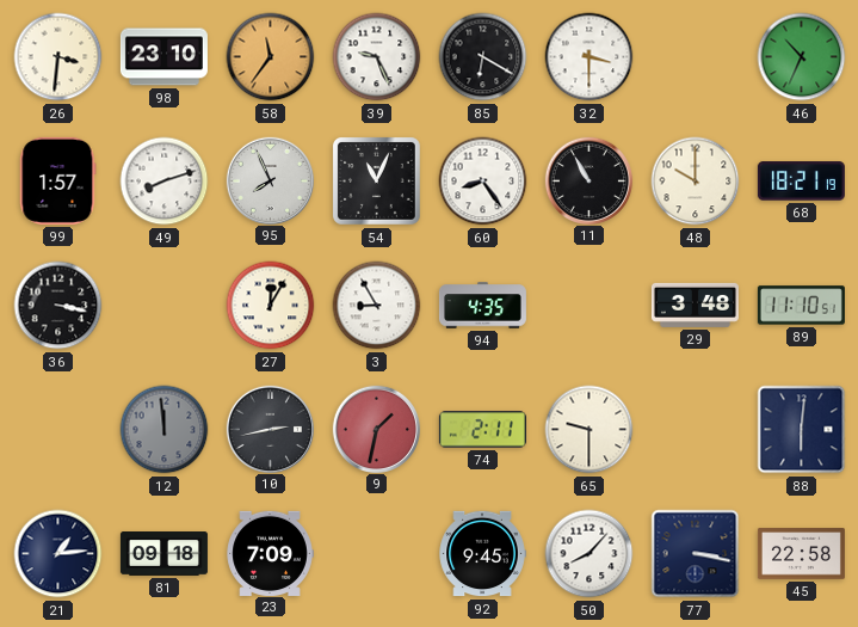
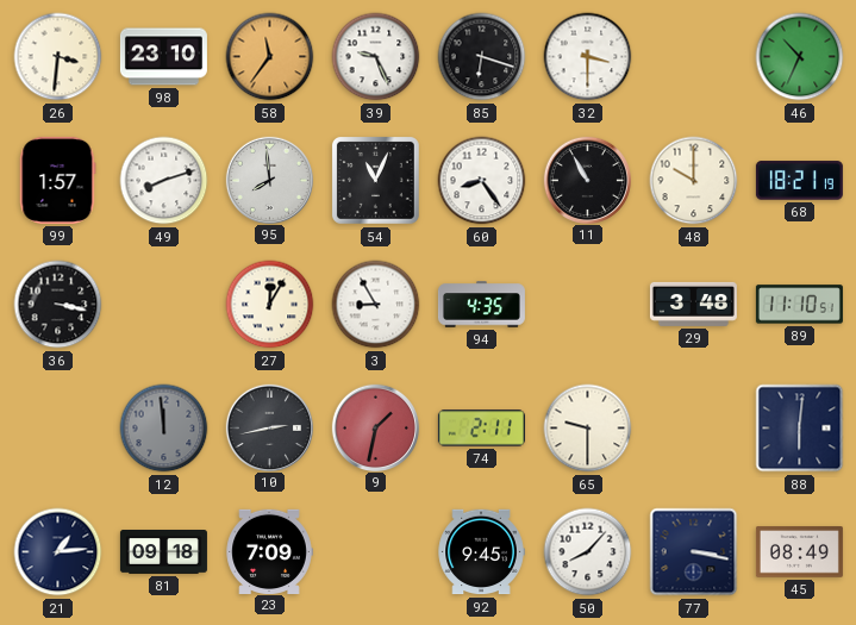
85: 6:20 -> 6:18
95: 7:56 -> 7:59
45: 22:58 -> 08:49
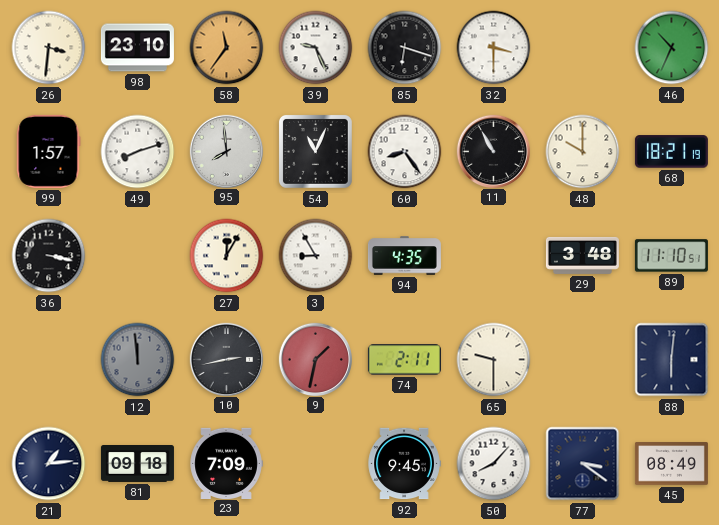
77: 3:17 -> 3:21
